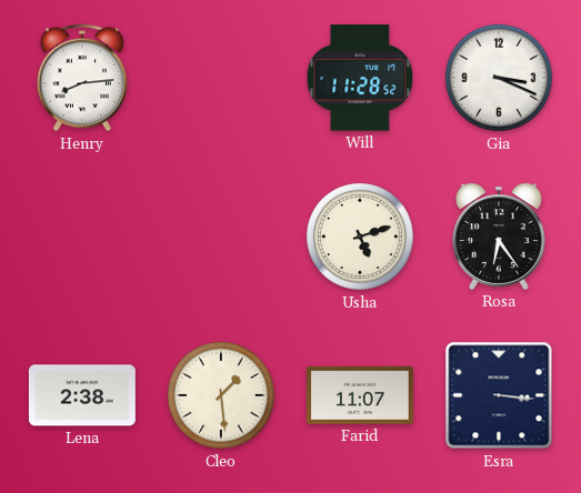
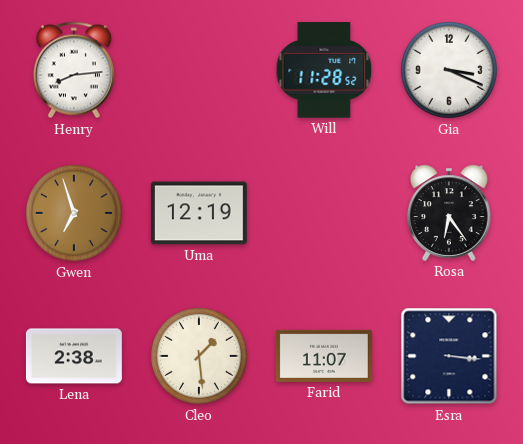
Gwen: none -> 6:57
Uma: none -> 12:19
Usha: 5:12 -> none
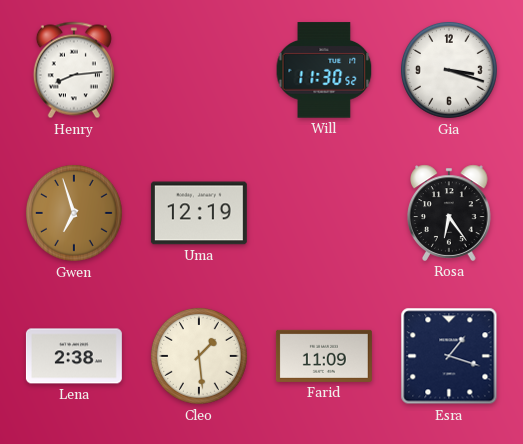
Will: 11:28 -> 11:30
Gia: 3:19 -> 3:18
Farid: 11:07 -> 11:09
Esra: 3:16 -> 1:18
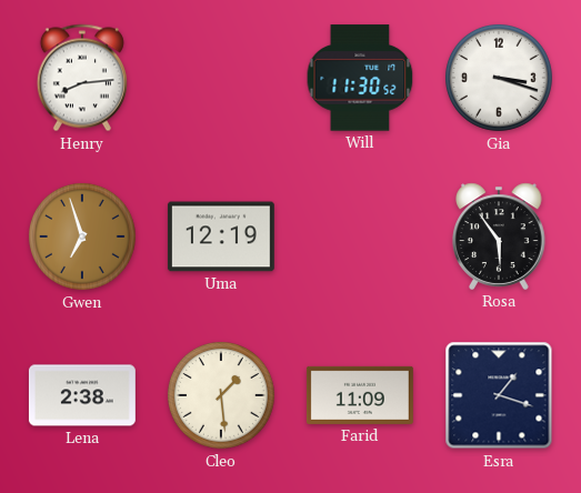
Rosa: 6:24 -> 5:54
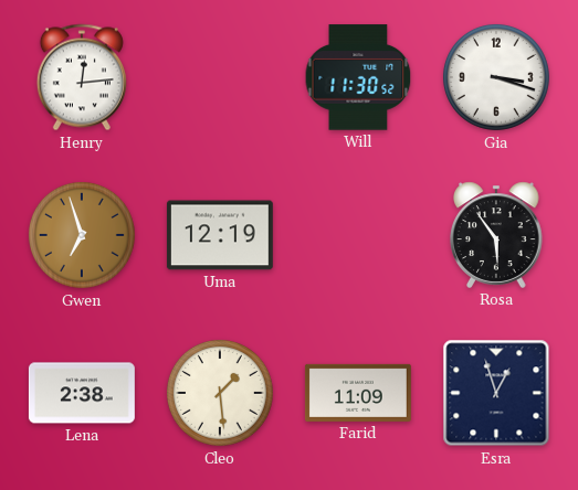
Henry: 8:14 -> 12:14
Esra: 1:18 -> 12:57
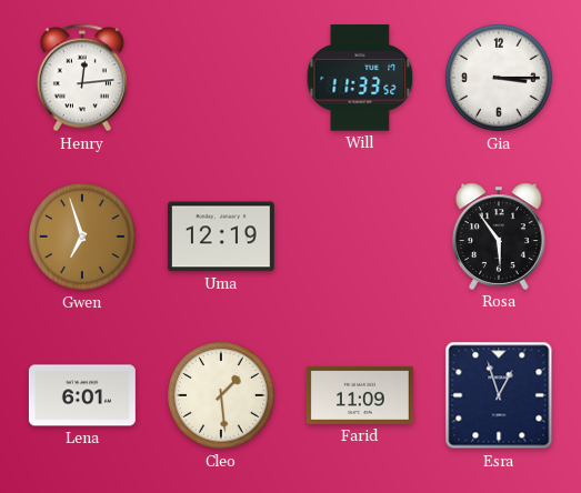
Will: 11:30 -> 11:33
Gia: 3:18 -> 3:15
Lena: 2:38 -> 6:01
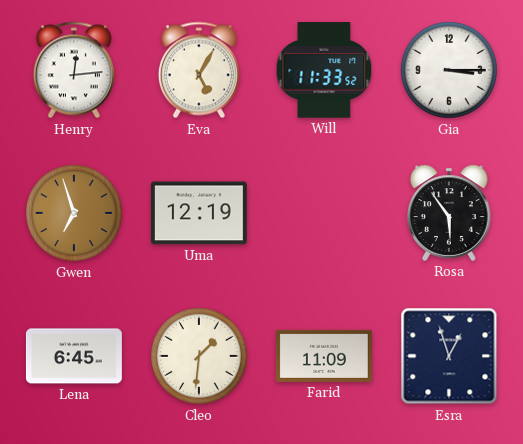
Eva: none -> 5:05
Lena: 6:01 -> 6:45
Cleo: 1:29 -> 1:31
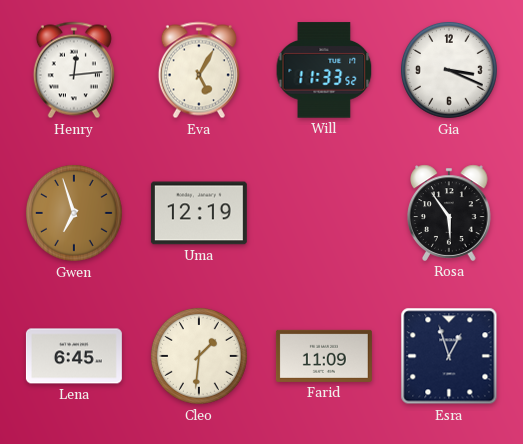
Gia: 3:15 -> 3:19
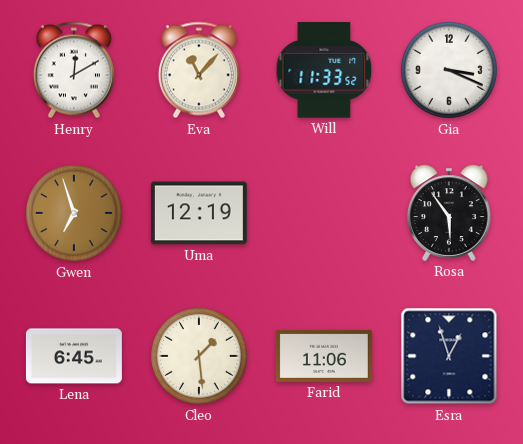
Henry: 12:14 -> 12:10
Eva: 5:05 -> 11:07
Cleo: 1:31 -> 1:29
Farid: 11:09 -> 11:06
